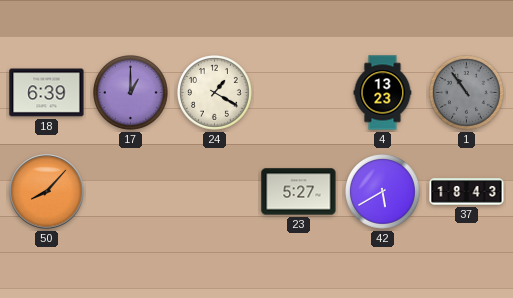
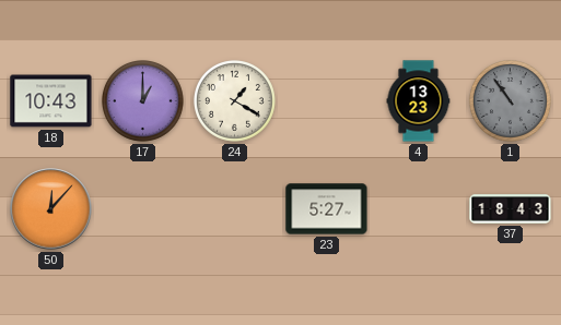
18: 6:39 -> 10:43
50: 8:07 -> 12:07
42: 5:40 -> none
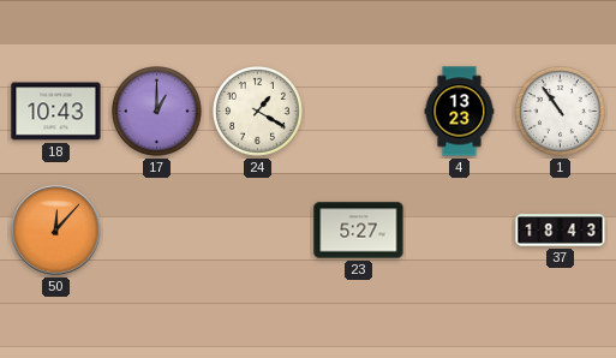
1 dial: grey -> white
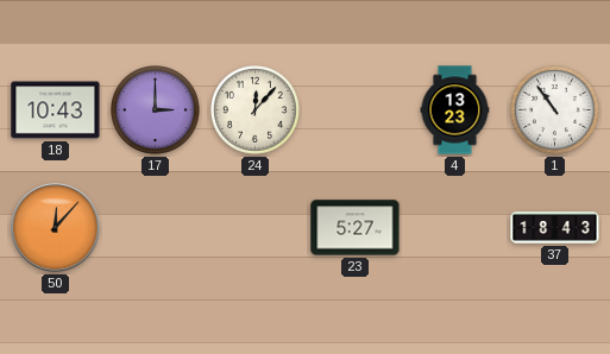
17: 1:00 -> 3:00
24: 1:20 -> 12:07
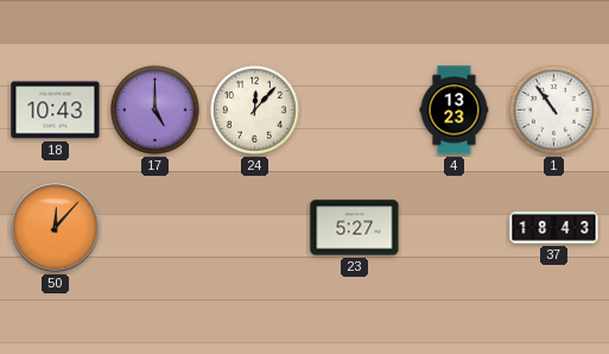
17: 3:00 -> 5:00
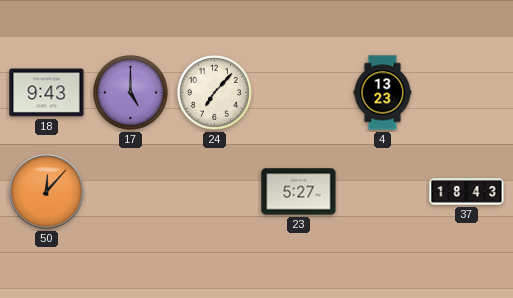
18: 10:43 -> 9:43
24: 12:07 -> 7:07
1: 10:54 -> none
